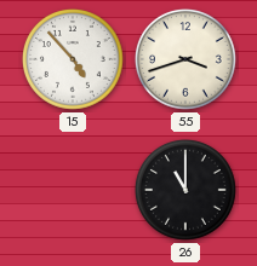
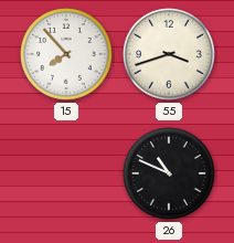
15: 4:53 -> 7:53
26: 11:00 -> 10:49
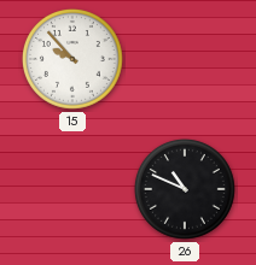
15: 7:53 -> 9:53
55: 3:42 -> none
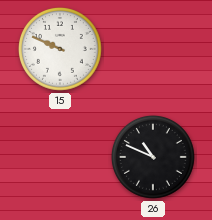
15: 9:53 -> 9:49
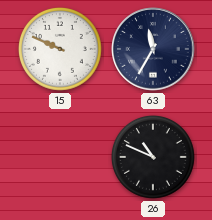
63: none -> 11:35
